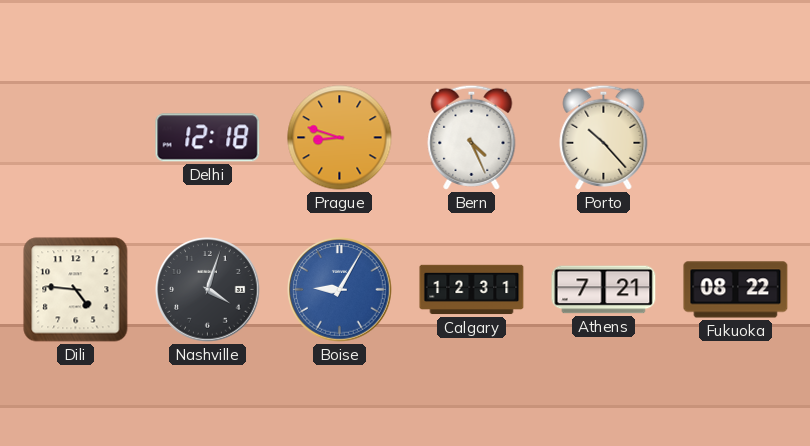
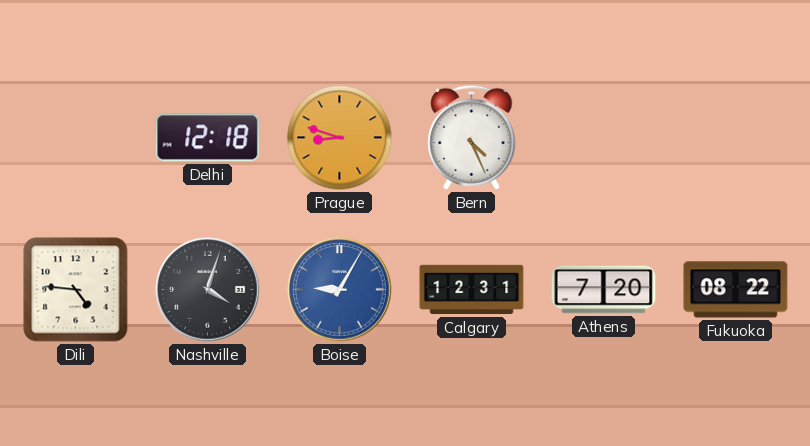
Porto: 10:23 -> none
Athens: 7:21 -> 7:20
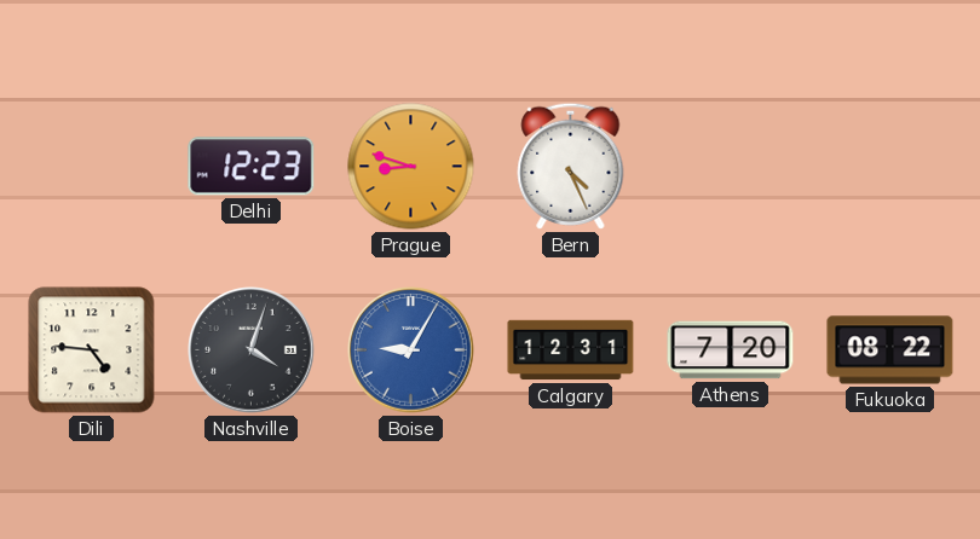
Delhi: 12:18 -> 12:23
